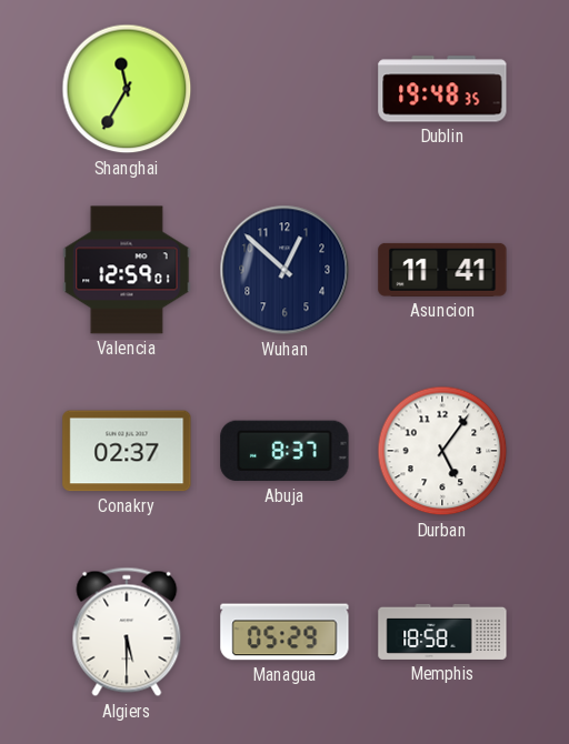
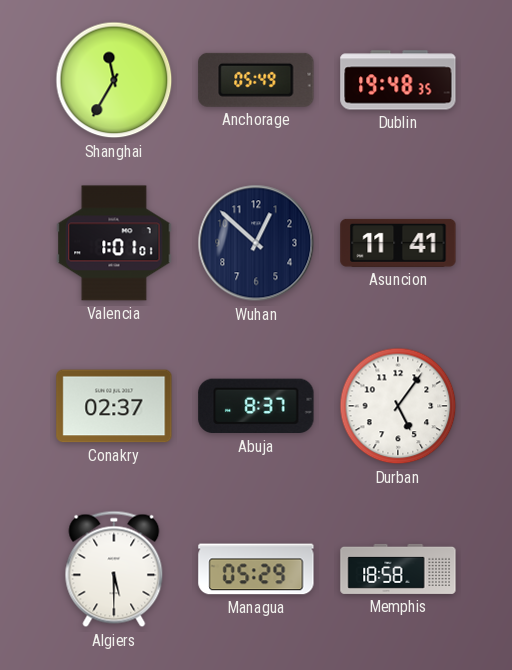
Anchorage: none -> 05:49
Valencia: 12:59 -> 1:01
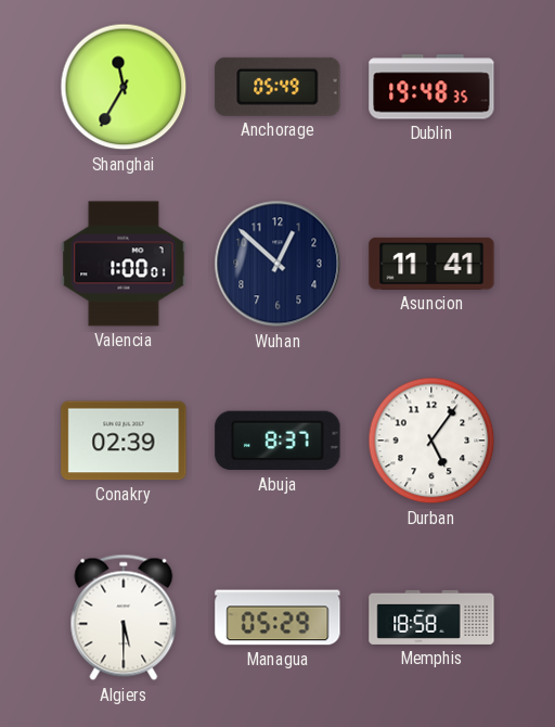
Valencia: 1:01 -> 1:00
Conakry: 02:37 -> 02:39
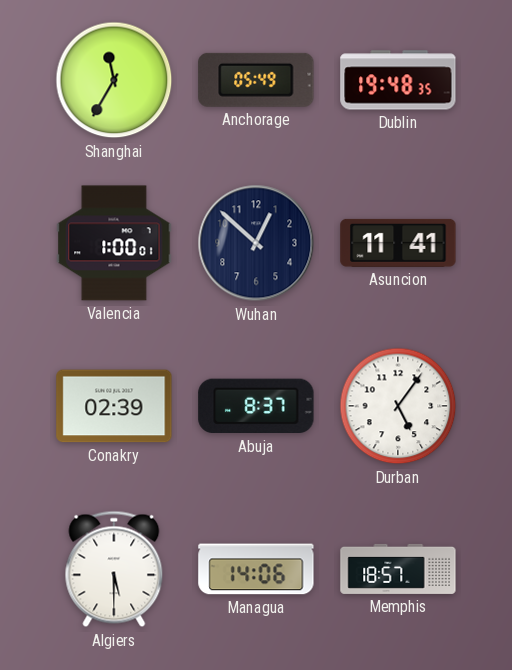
Managua: 05:29 -> 14:06
Memphis: 18:58 -> 18:57
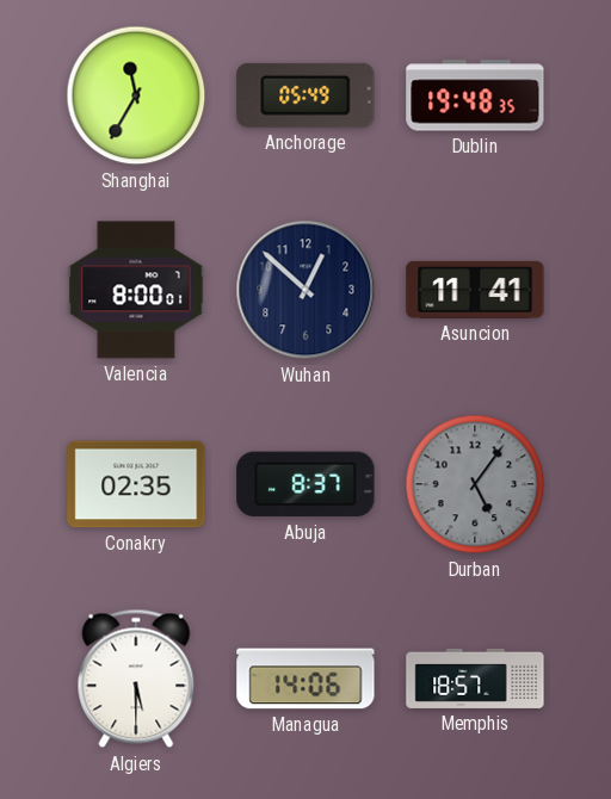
Valencia: 1:00 -> 8:00
Conakry: 02:39 -> 02:35
Durban dial: white -> grey
